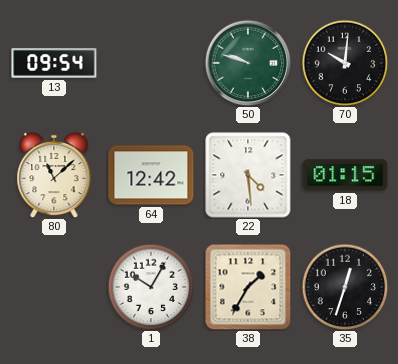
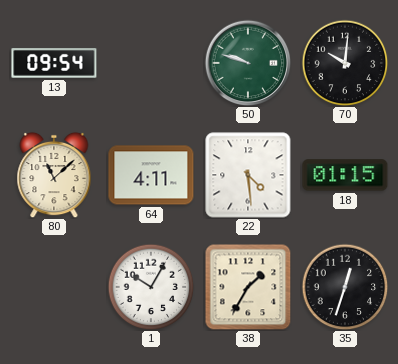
64: 12:42 -> 4:11
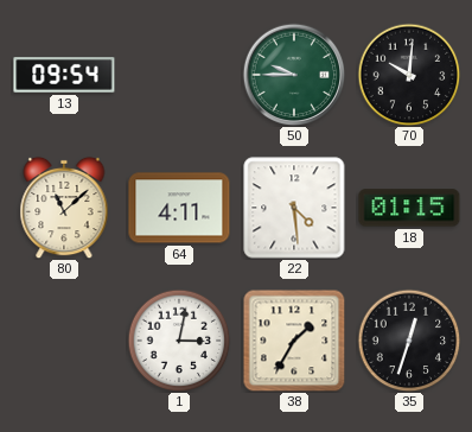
50: 9:48 -> 9:45
1: 10:05 -> 3:02
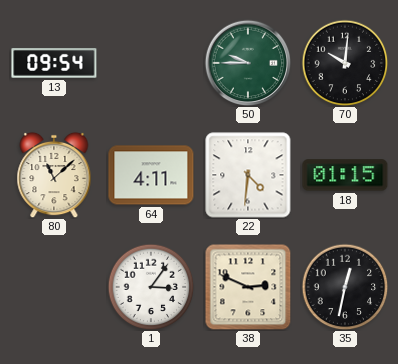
22: 4:29 -> 4:31
1: 3:02 -> 3:06
38: 1:35 -> 2:49
35: 12:33 -> 12:32
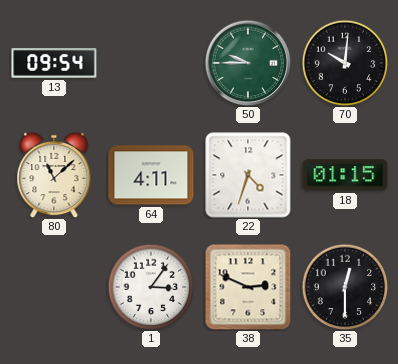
22: 4:31 -> 4:33
35: 12:32 -> 12:30
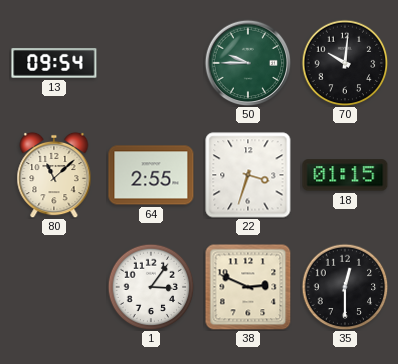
64: 4:11 -> 2:55
22: 4:33 -> 3:33
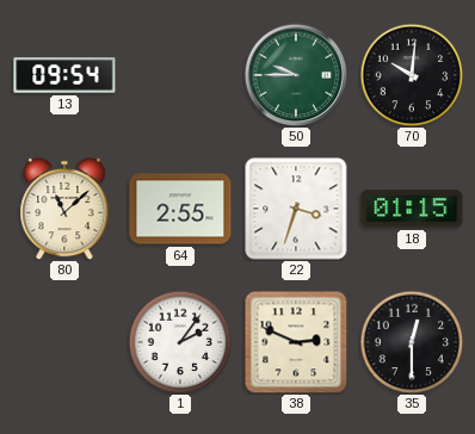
1: 3:06 -> 2:06
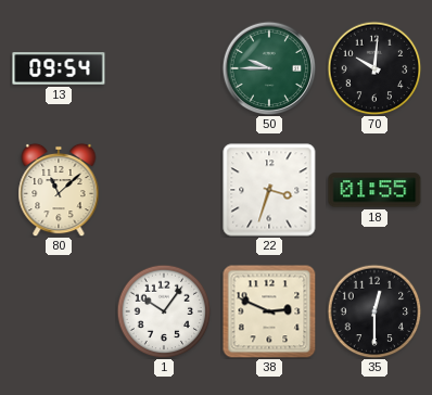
64: 2:55 -> none
18: 01:15 -> 01:55
1: 2:06 -> 10:06
